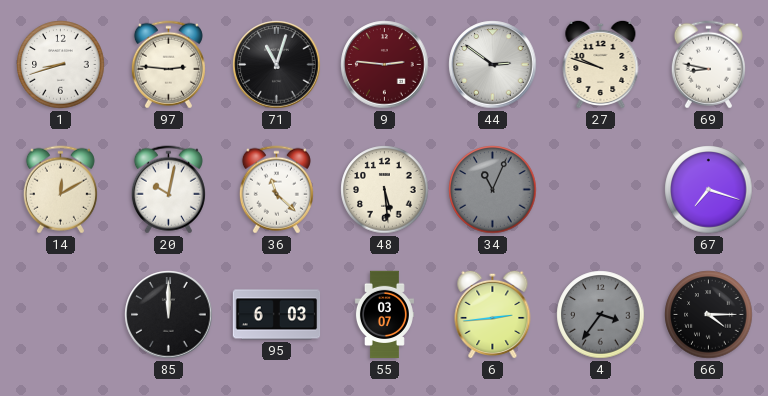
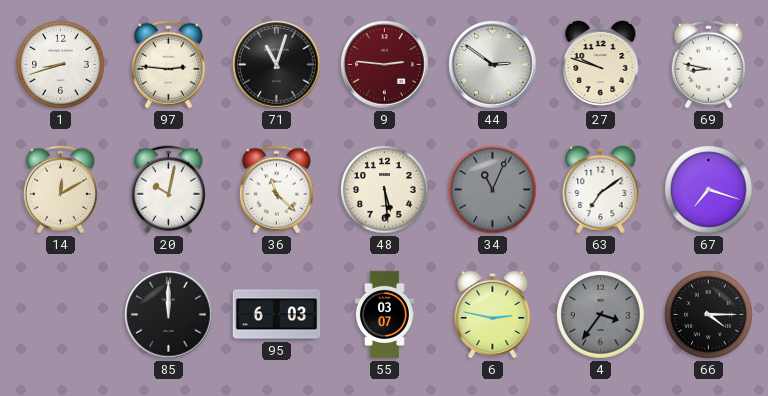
63: none -> 7:09
6: 2:44 -> 2:47
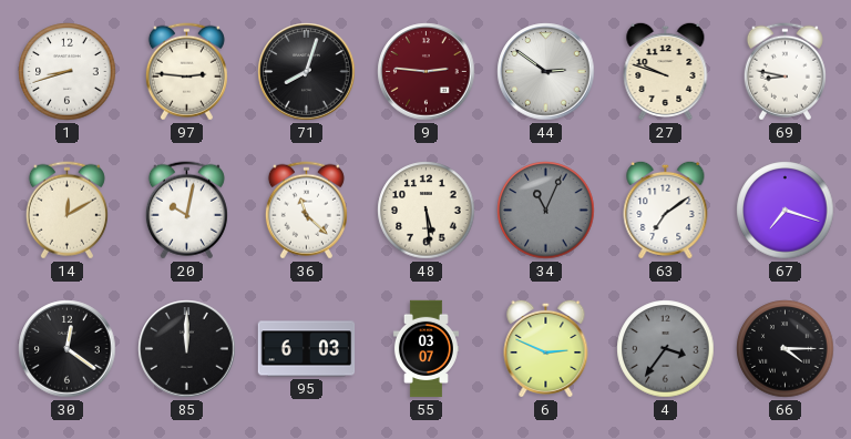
71: 11:03 -> 8:03
30: none -> 12:21
6: 2:47 -> 2:49
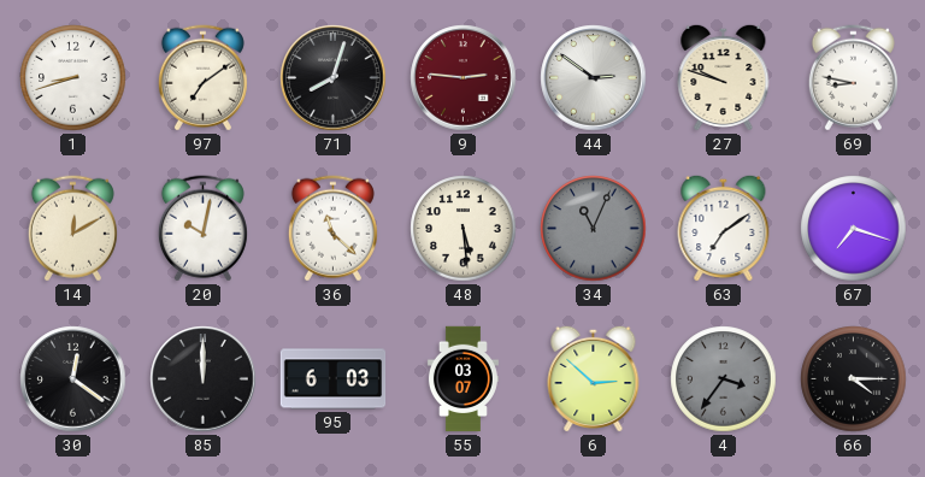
97: 2:46 -> 7:09
6: 2:49 -> 2:52
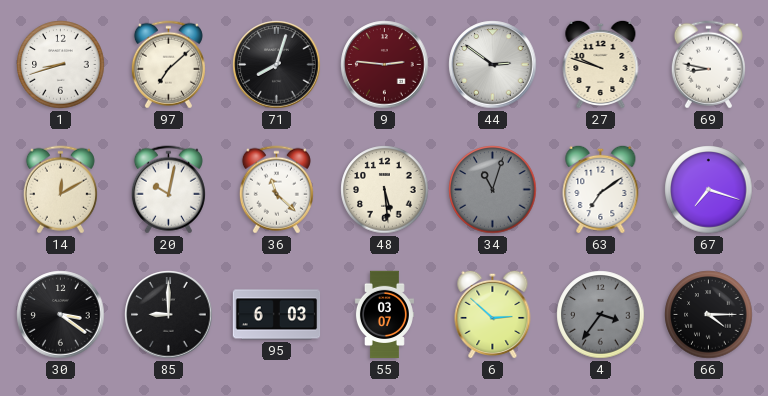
97: 7:09 -> 7:08
34: 11:04 -> 11:03
30: 12:21 -> 3:21
85: 12:00 -> 9:00
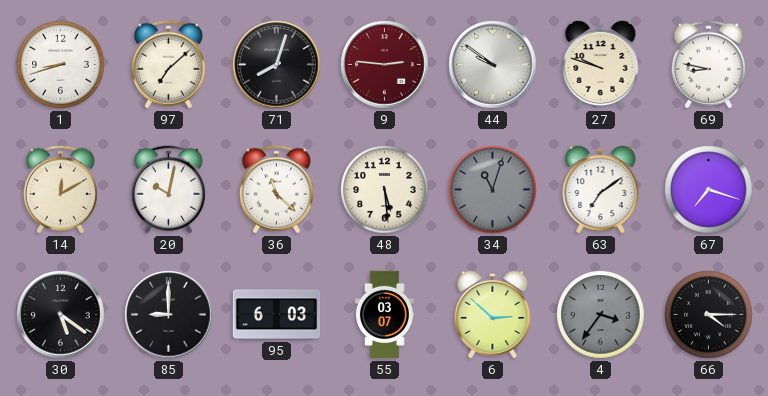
44: 2:51 -> 9:51
30: 3:21 -> 5:21
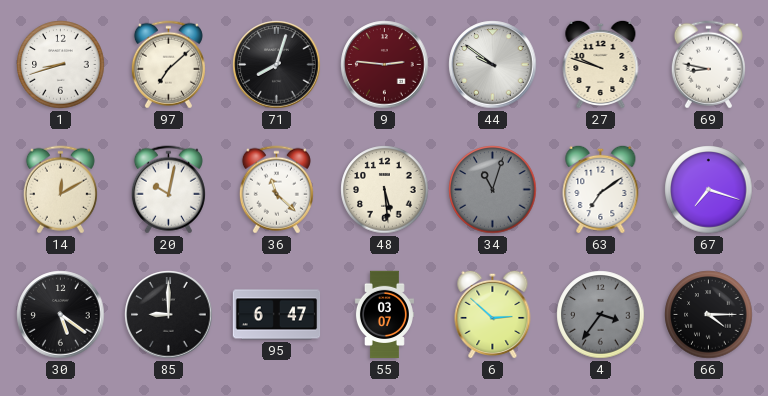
95: 6:03 -> 6:47
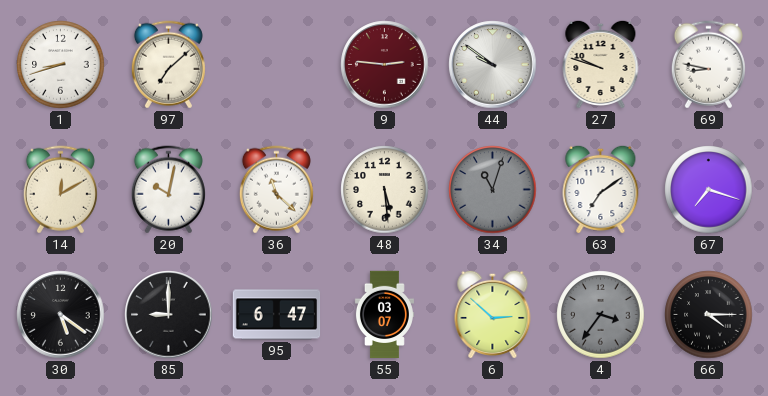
71: 8:03 -> none
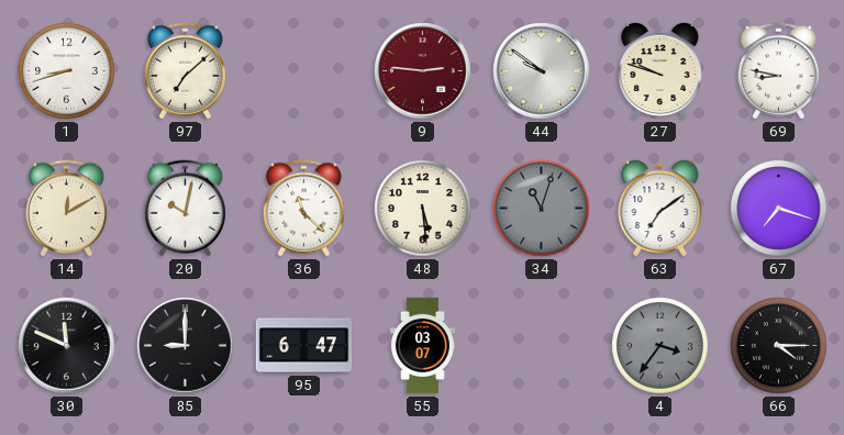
30: 5:21 -> 11:49
6: 2:52 -> none
